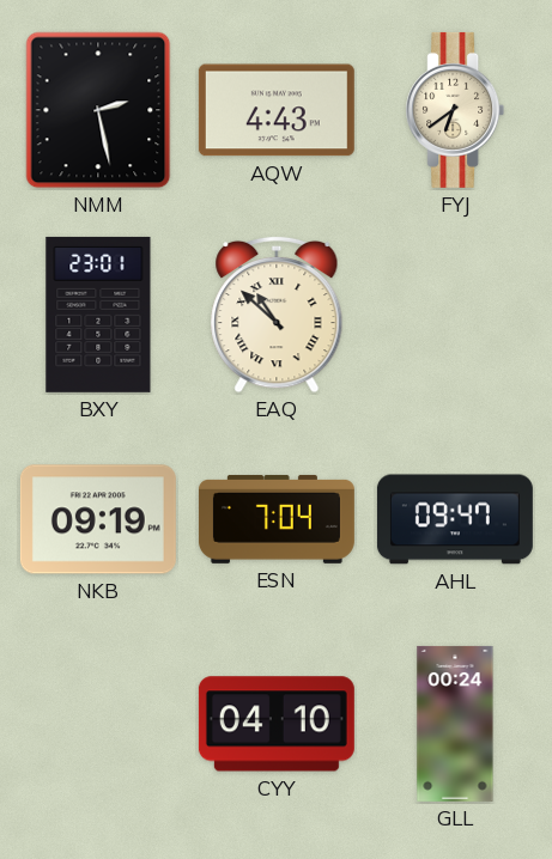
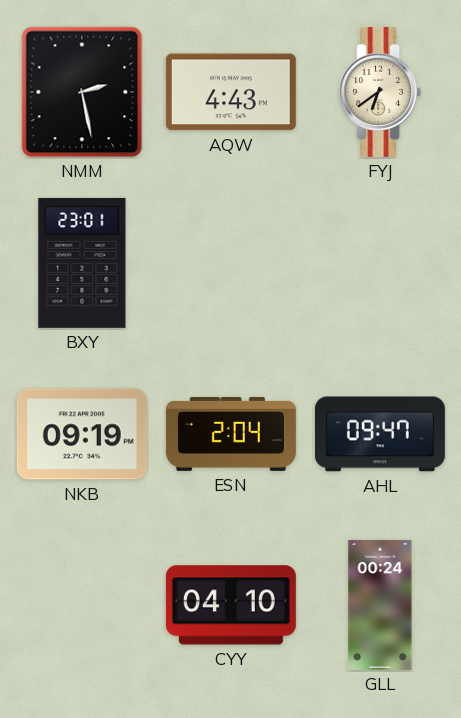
EAQ: 10:52 -> none
ESN: 7:04 -> 2:04
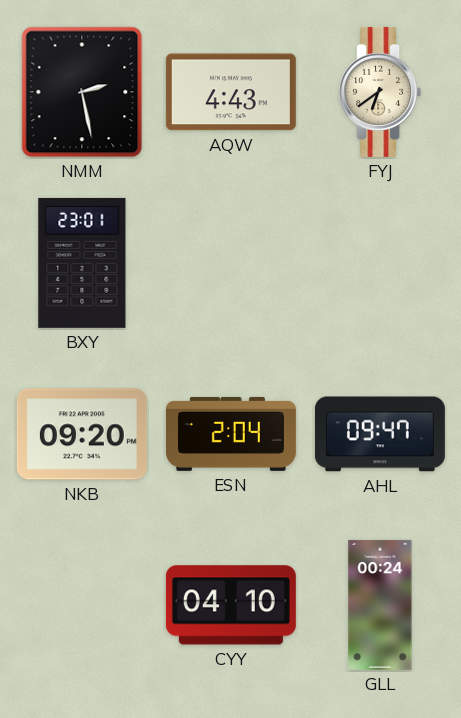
NKB: 09:19 -> 09:20
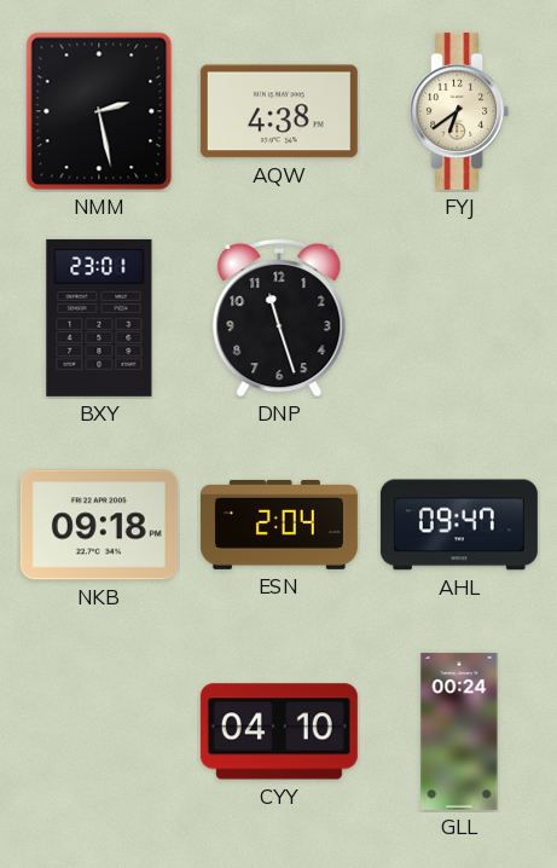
AQW: 4:43 -> 4:38
DNP: none -> 11:27
NKB: 09:20 -> 09:18
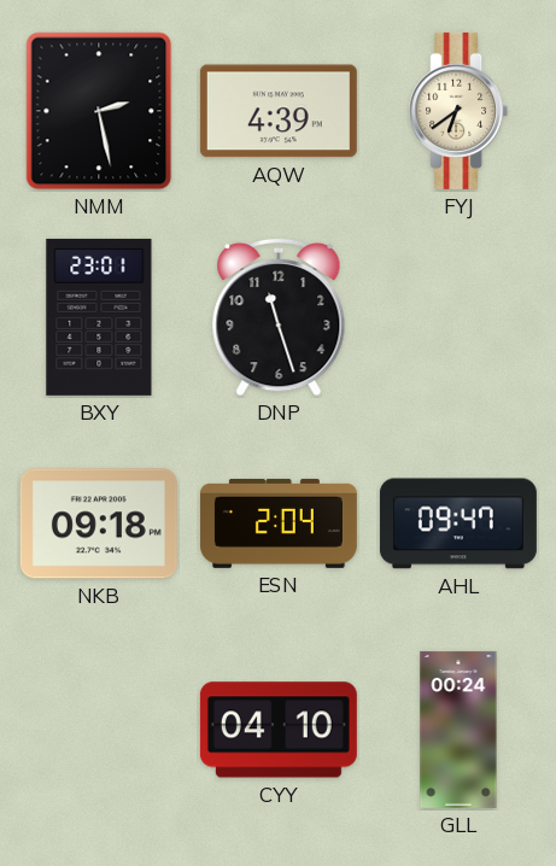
AQW: 4:38 -> 4:39
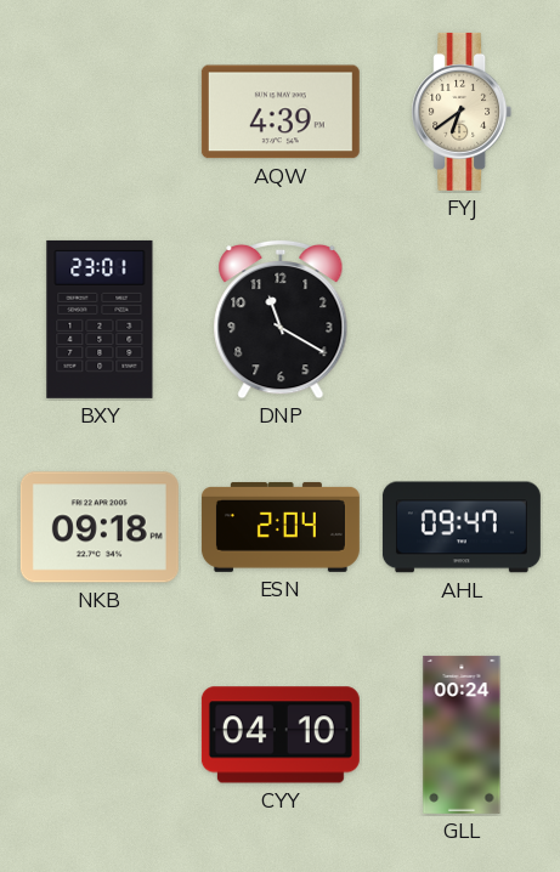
NMM: 2:28 -> none
DNP: 11:27 -> 11:20
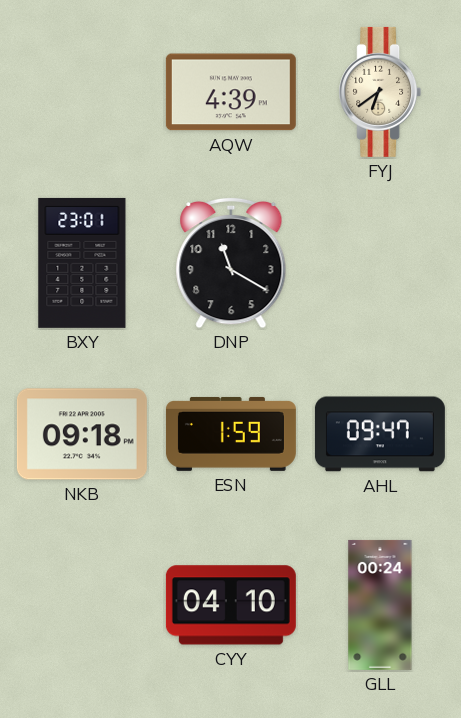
ESN: 2:04 -> 1:59
